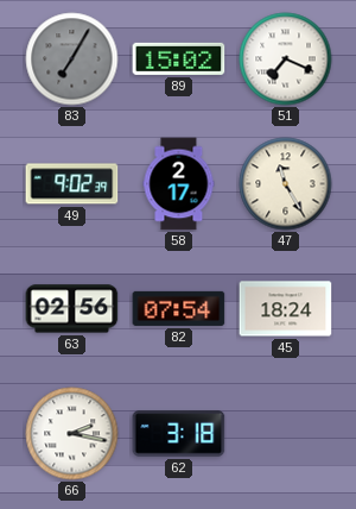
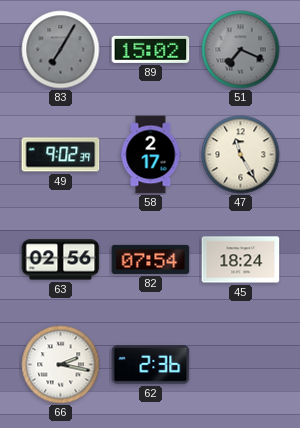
51 dial: white -> grey
62: 3:18 -> 2:36
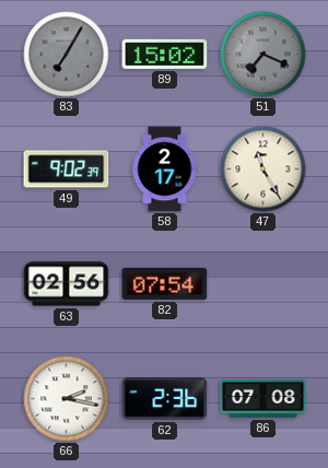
45: 18:24 -> none
86: none -> 07:08
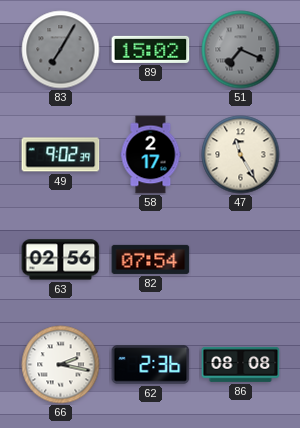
86: 07:08 -> 08:08
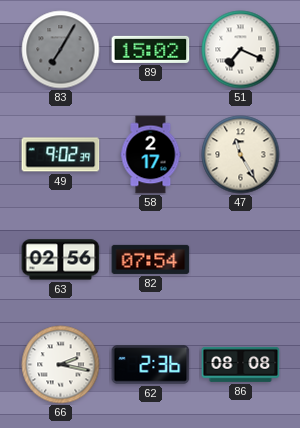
51 dial: grey -> white
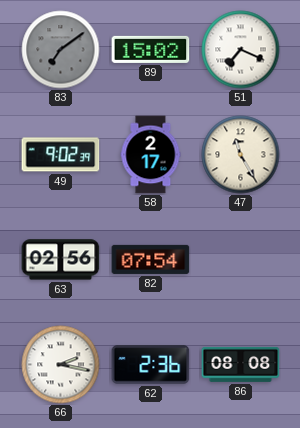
83: 7:05 -> 7:09
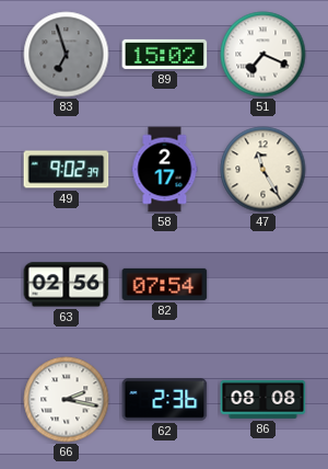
83: 7:09 -> 6:57
